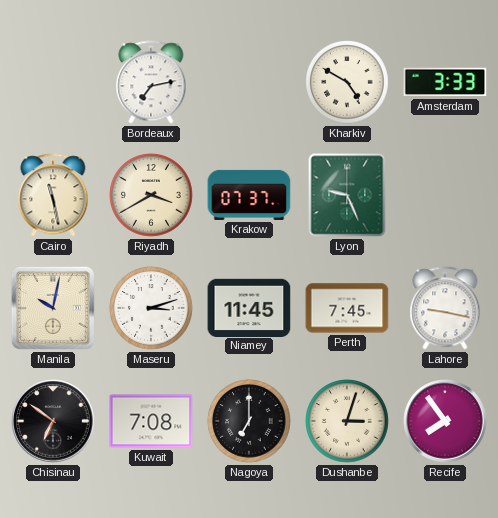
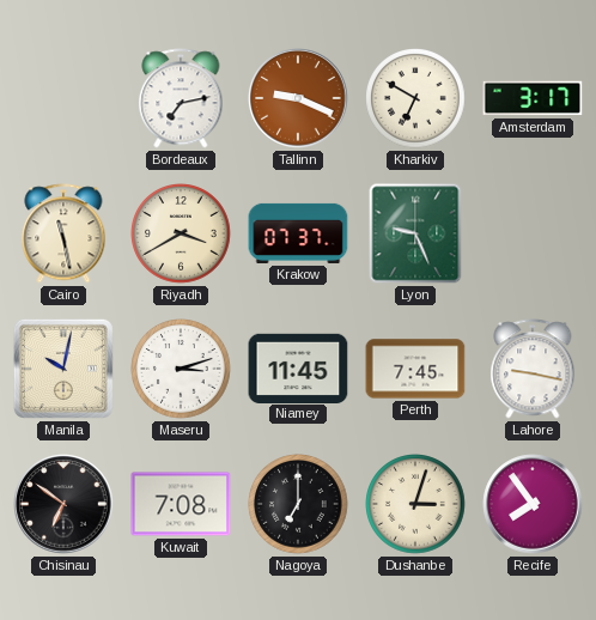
Tallinn: none -> 9:19
Kharkiv: 4:50 -> 6:50
Amsterdam: 3:33 -> 3:17
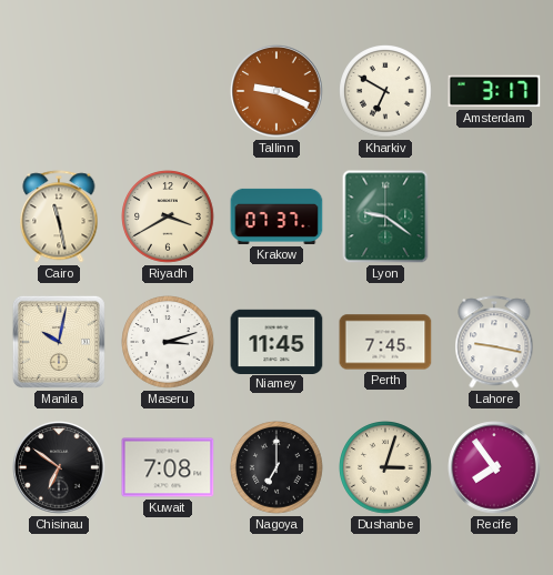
Bordeaux: 7:13 -> none
Lyon: 9:26 -> 9:21
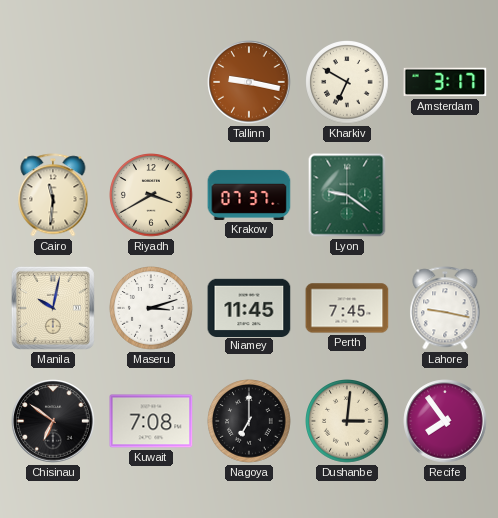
Tallinn: 9:19 -> 9:17
Cairo: 11:28 -> 11:31
Dushanbe: 3:03 -> 3:01
